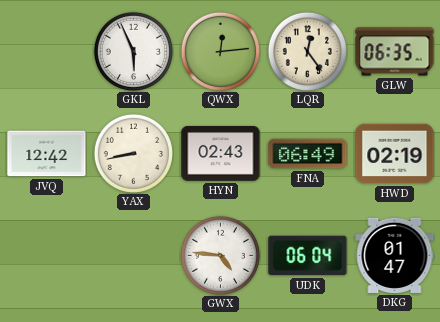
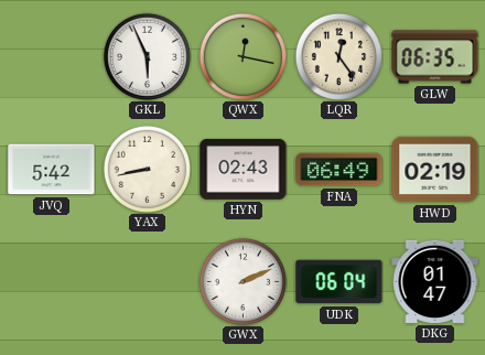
QWX: 12:14 -> 12:17
JVQ: 12:42 -> 5:42
GWX: 4:46 -> 2:11
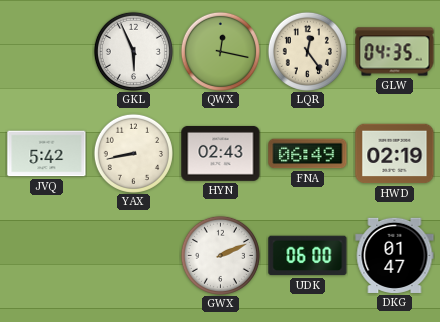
GLW: 06:35 -> 04:35
UDK: 06:04 -> 06:00
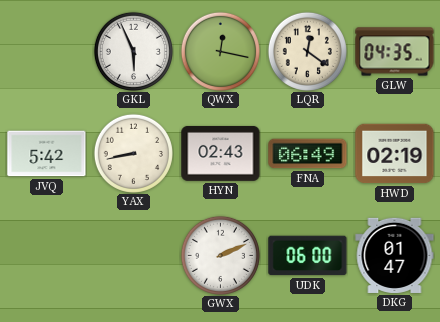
LQR: 12:24 -> 12:21
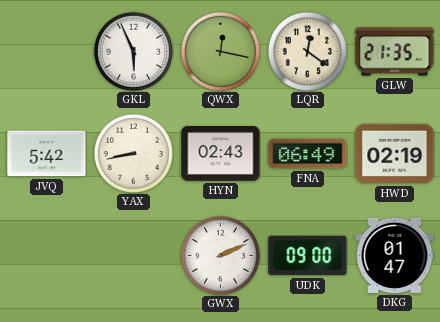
GLW: 04:35 -> 21:35
UDK: 06:00 -> 09:00
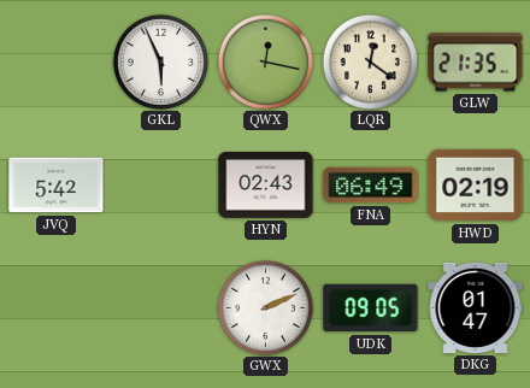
YAX: 8:43 -> none
UDK: 09:00 -> 09:05
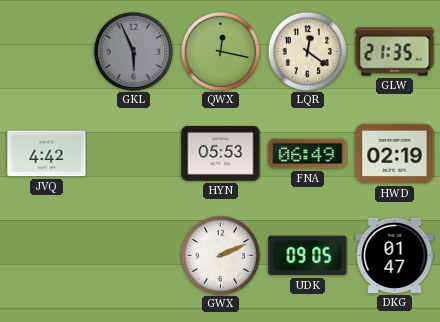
GKL dial: white -> grey
JVQ: 5:42 -> 4:42
HYN: 02:43 -> 05:53
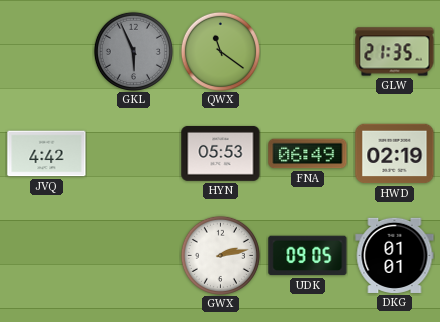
QWX: 12:17 -> 11:21
LQR: 12:21 -> none
GWX: 2:11 -> 2:13
DKG: 01:47 -> 01:01
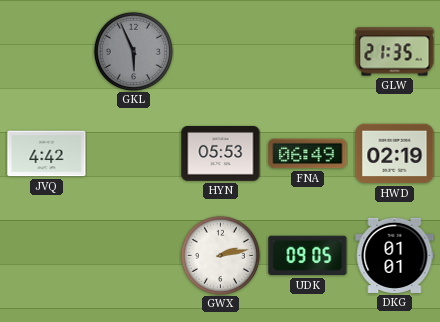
QWX: 11:21 -> none
